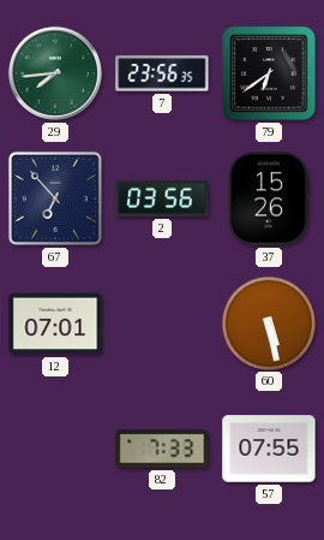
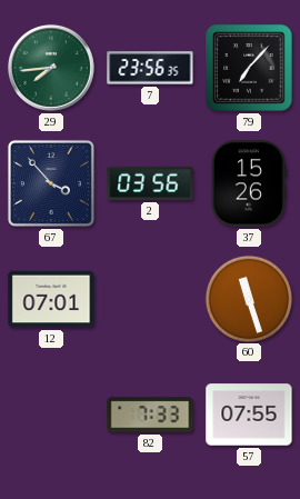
79: 6:39 -> 7:07
67: 6:53 -> 3:53
60: 5:28 -> 11:27
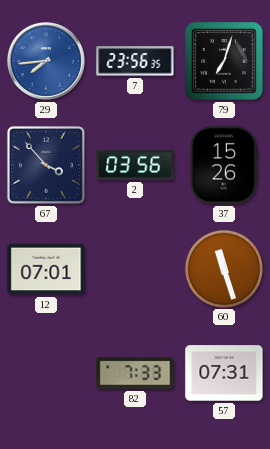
29 dial: green -> blue
79: 7:07 -> 7:03
57: 07:55 -> 07:31
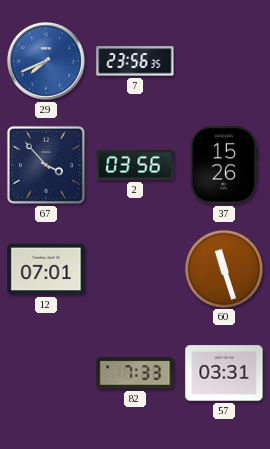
29: 7:44 -> 7:41
79: 7:03 -> none
57: 07:31 -> 03:31
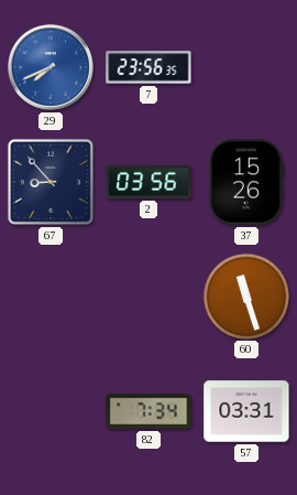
67: 3:53 -> 8:53
12: 07:01 -> none
82: 7:33 -> 7:34
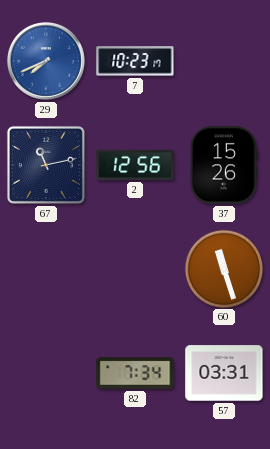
7: 23:56 -> 10:23
67: 8:53 -> 11:13
2: 03:56 -> 12:56
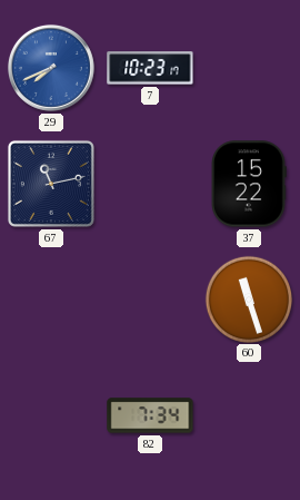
2: 12:56 -> none
37: 15:26 -> 15:22
57: 03:31 -> none
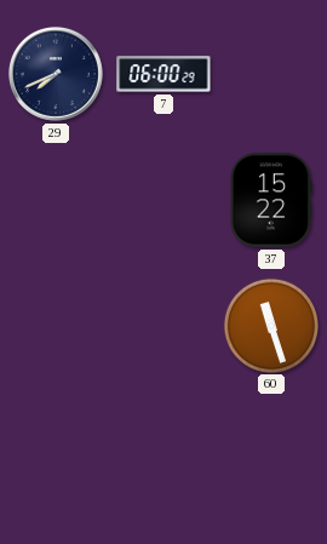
29 dial: blue -> navy
7: 10:23 -> 06:00
67: 11:13 -> none
82: 7:34 -> none
